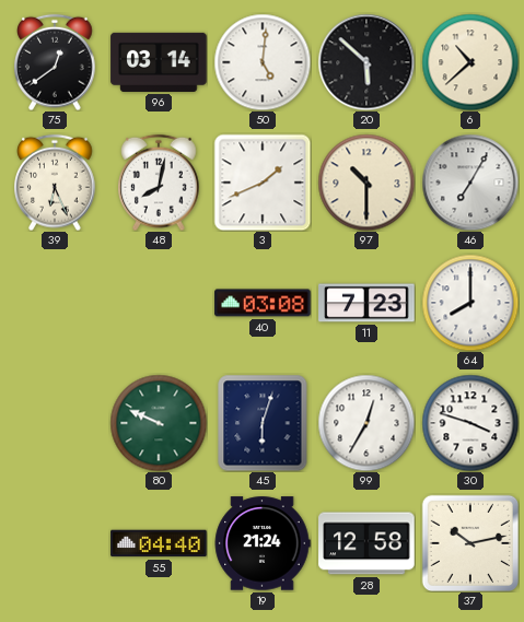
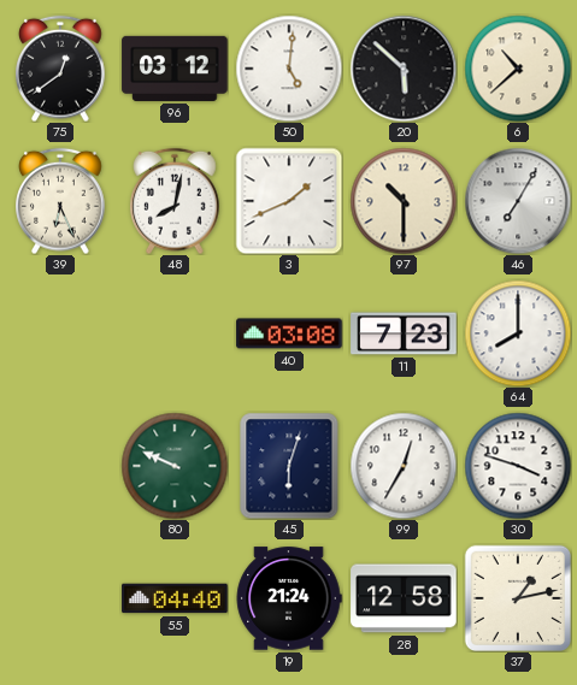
96: 03:14 -> 03:12
37: 10:13 -> 1:13
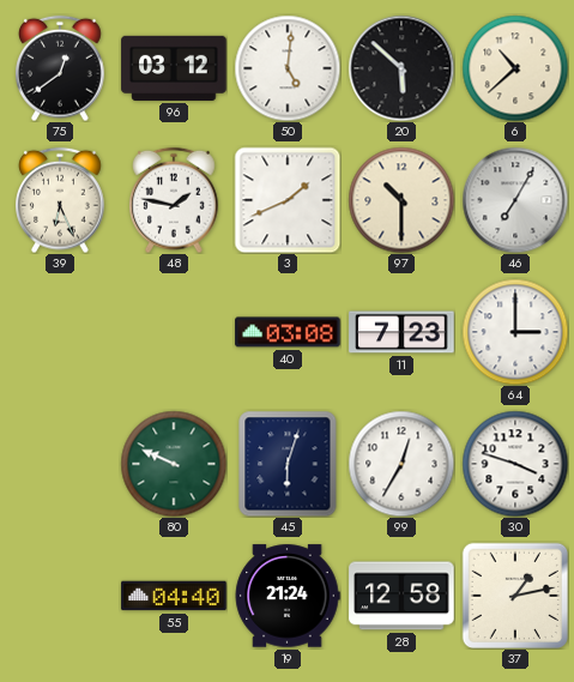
48: 8:02 -> 1:47
64: 8:00 -> 3:00
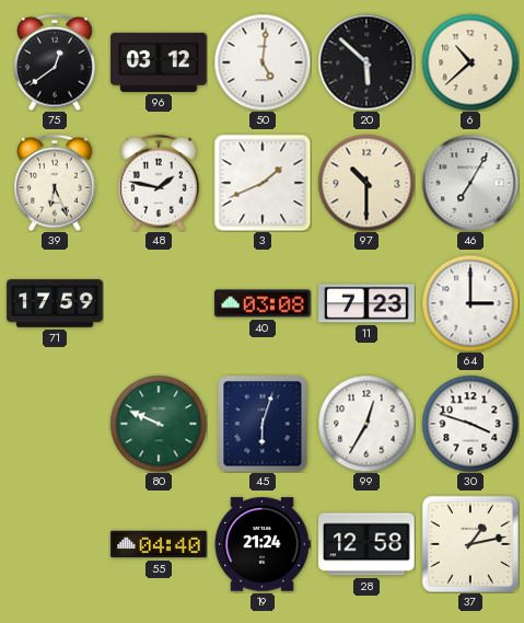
71: none -> 17:59
